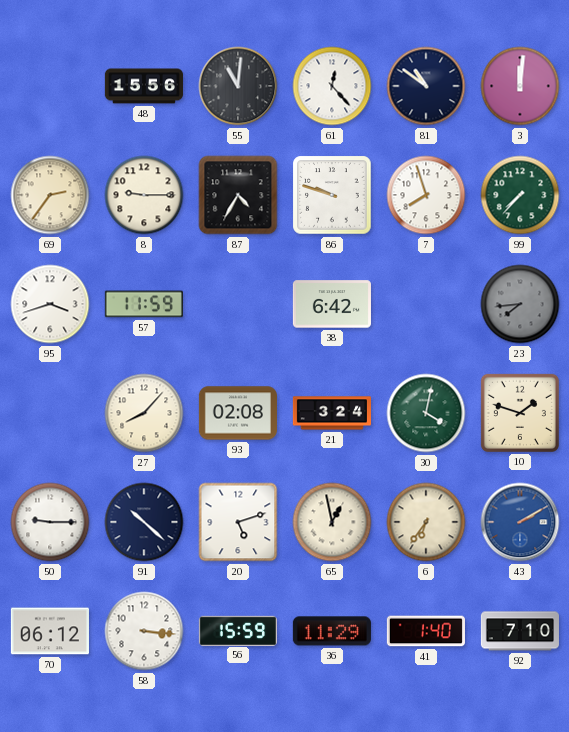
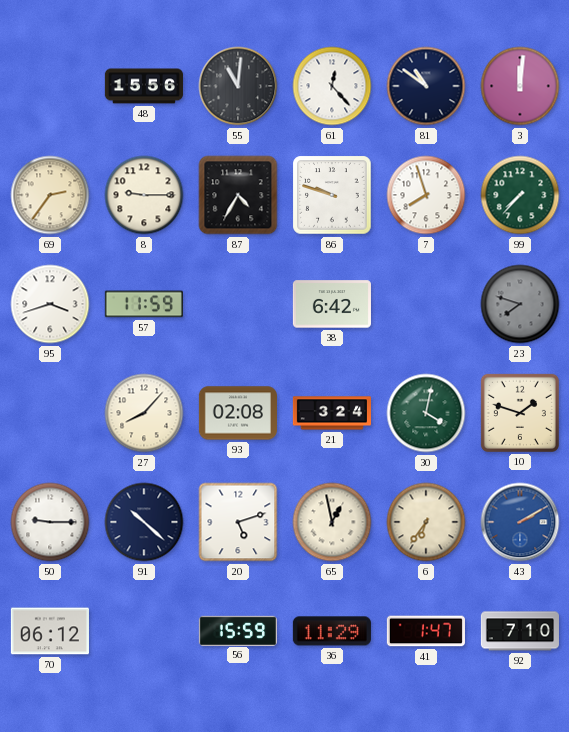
23: 7:44 -> 7:48
58: 3:16 -> none
41: 1:40 -> 1:47
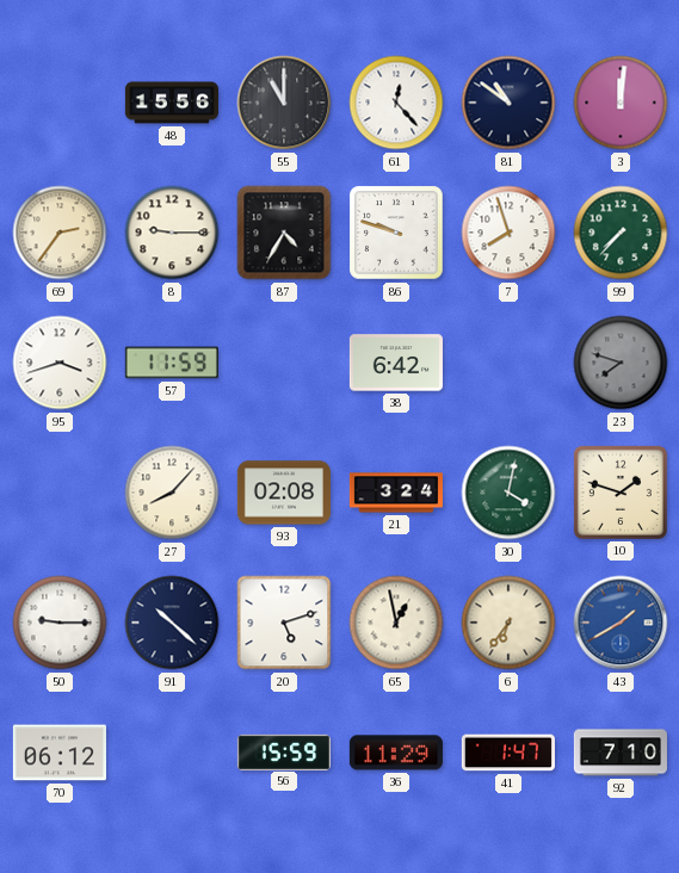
55: 11:01 -> 11:00
43: 2:10 -> 1:40
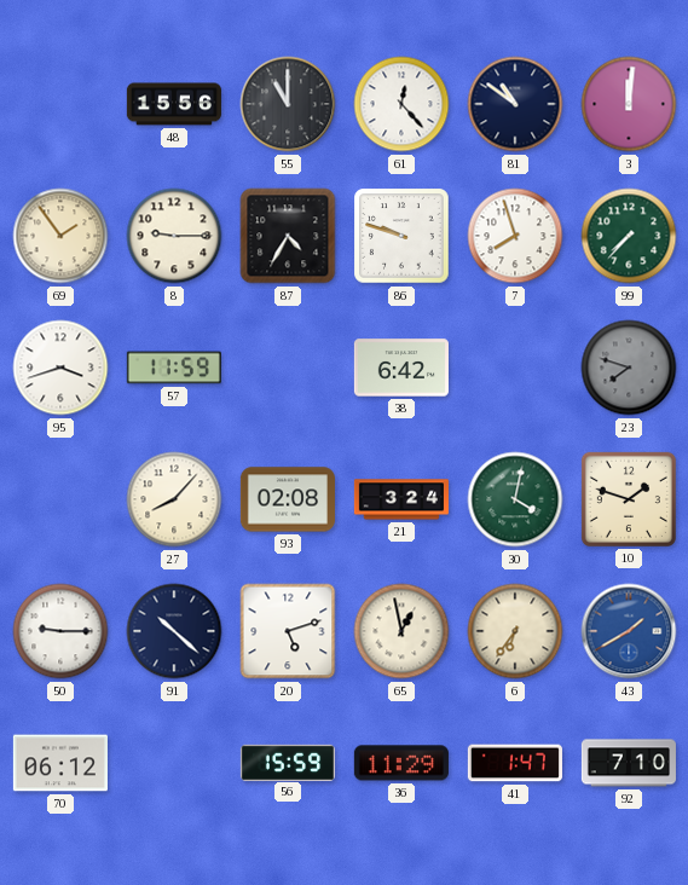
69: 2:36 -> 1:54
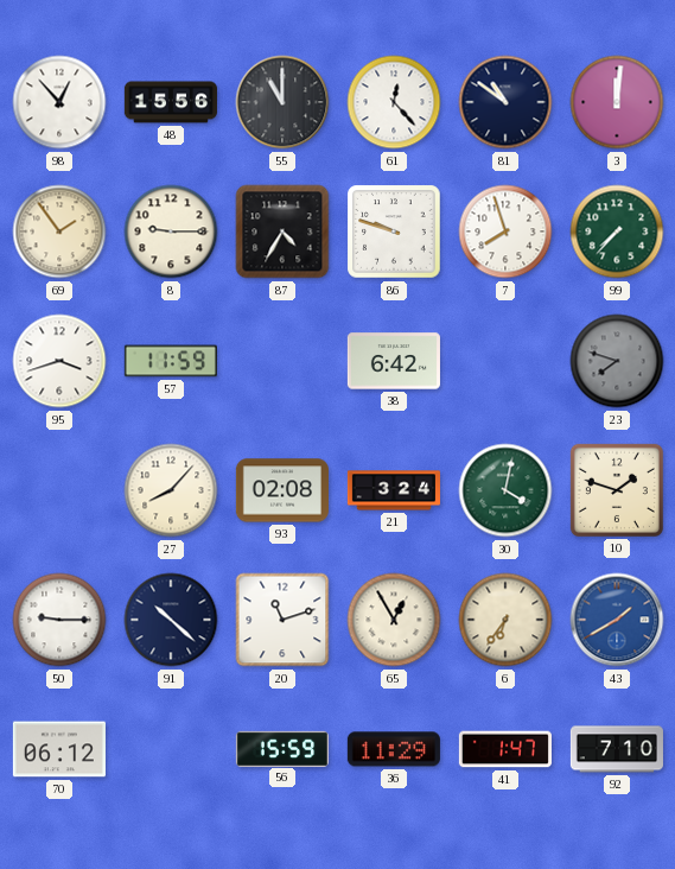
98: none -> 12:53
20: 5:12 -> 11:12
65: 12:58 -> 12:55
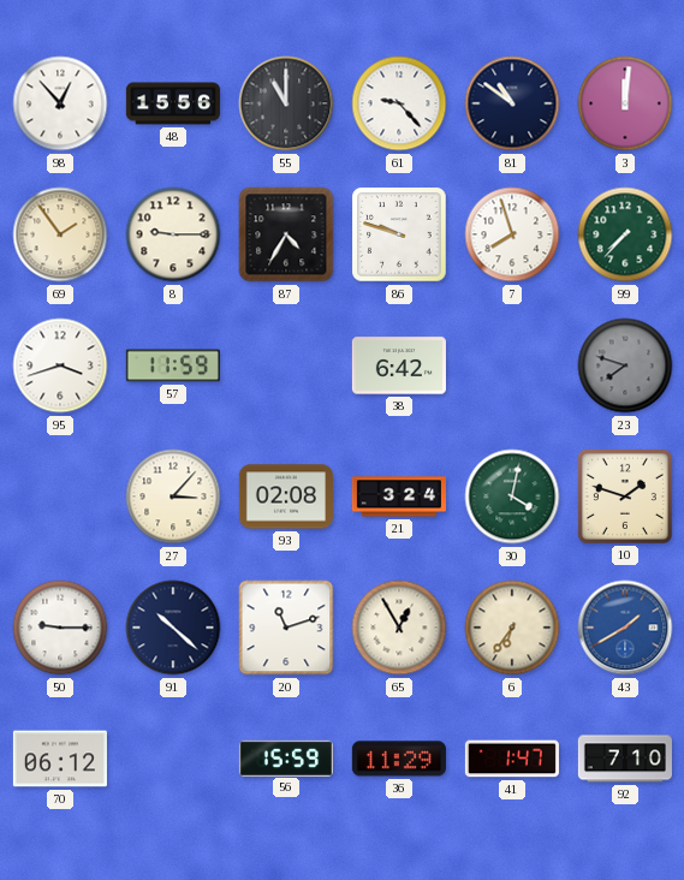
61: 12:23 -> 9:23
27: 8:07 -> 3:07
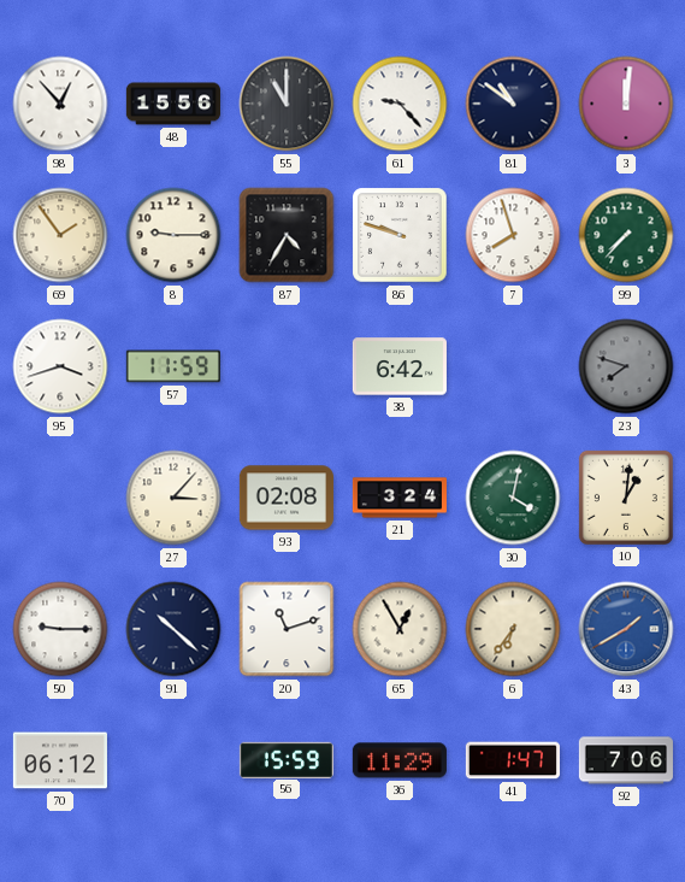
10: 1:48 -> 1:01
92: 7:10 -> 7:06
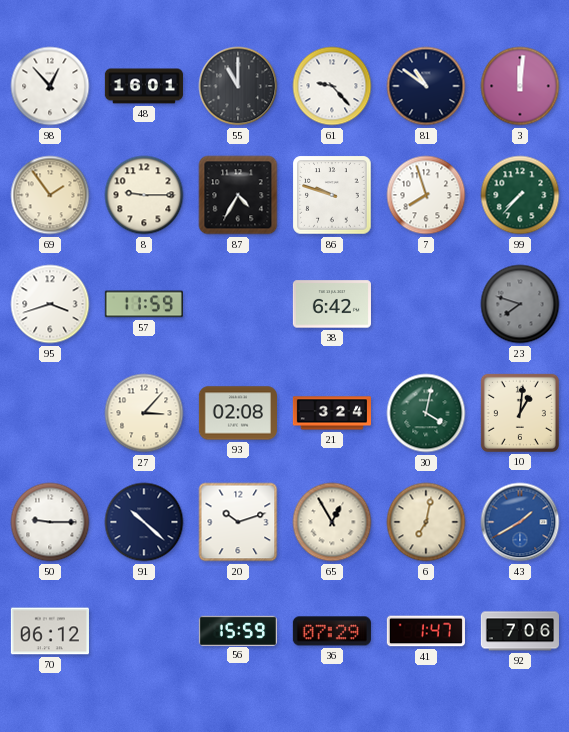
48: 15:56 -> 16:01
20: 11:12 -> 10:12
6: 6:36 -> 7:02
36: 11:29 -> 07:29
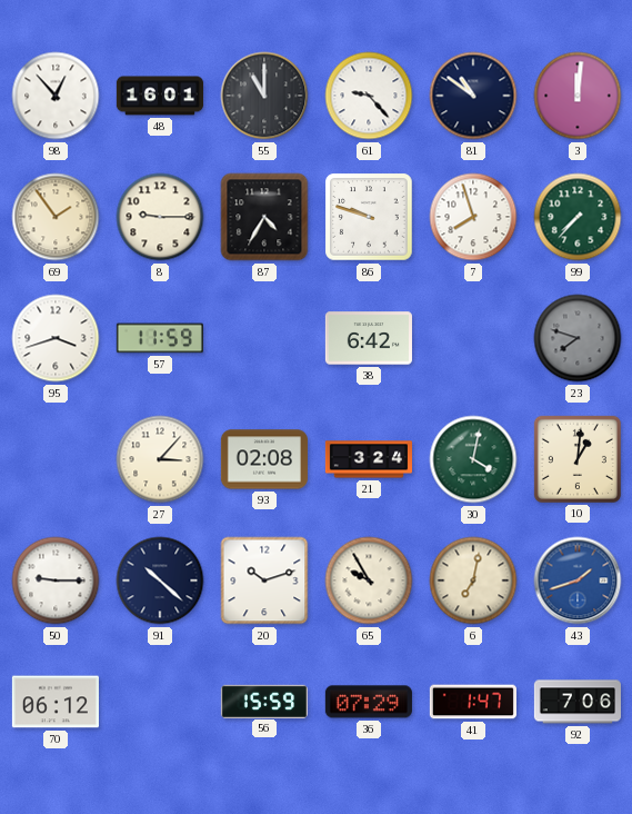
65: 12:55 -> 9:55
43: 1:40 -> 1:42
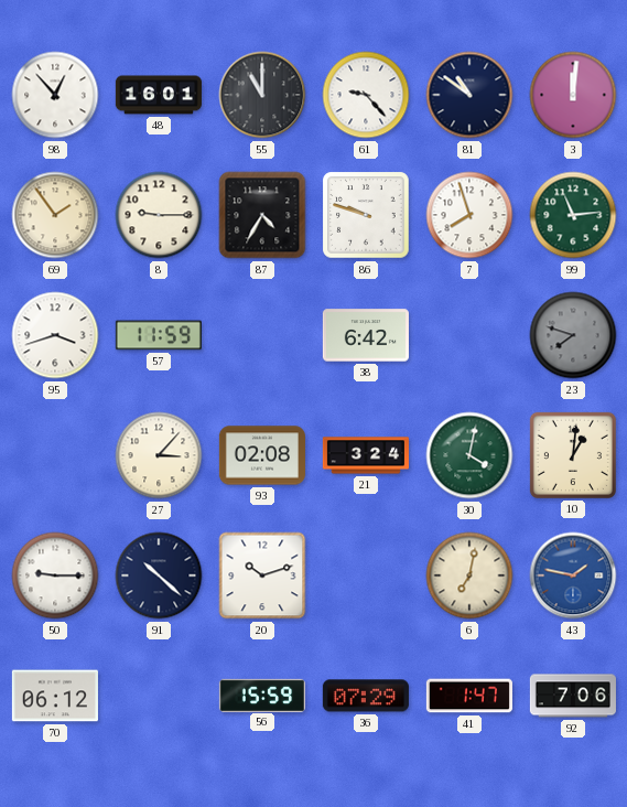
99: 7:37 -> 11:14
65: 9:55 -> none
43: 1:42 -> 1:47
